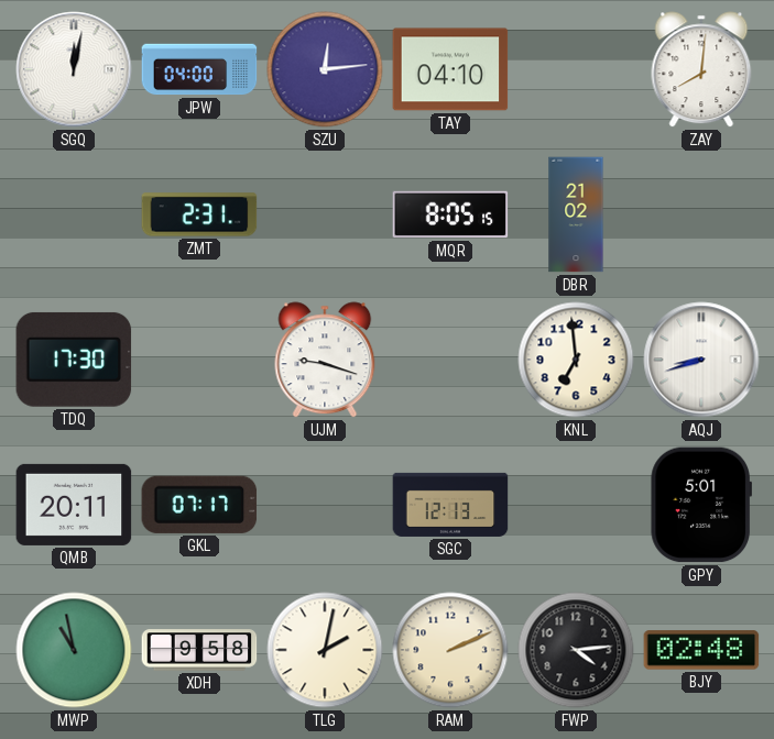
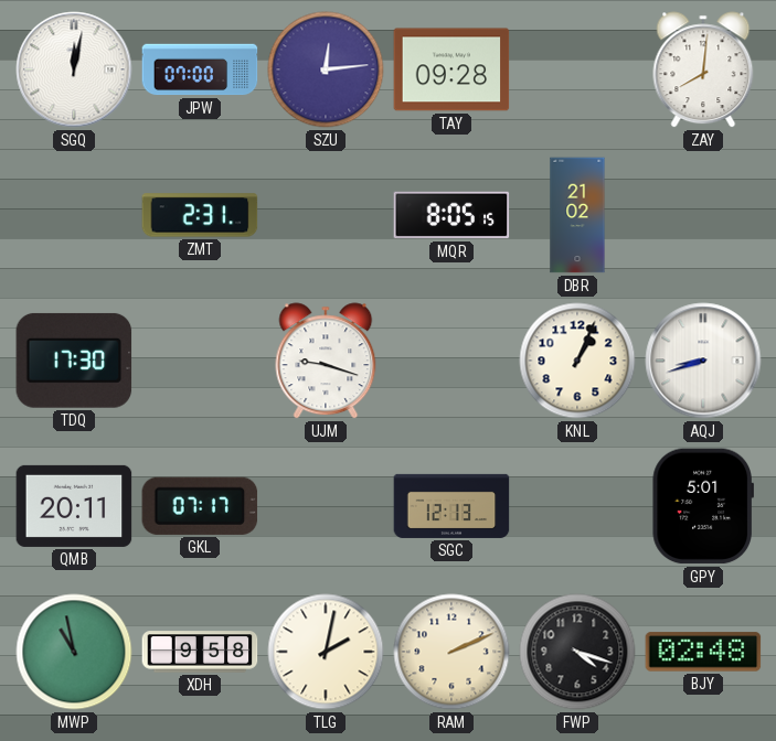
JPW: 04:00 -> 07:00
TAY: 04:10 -> 09:28
KNL: 6:59 -> 1:04
FWP: 4:14 -> 4:18
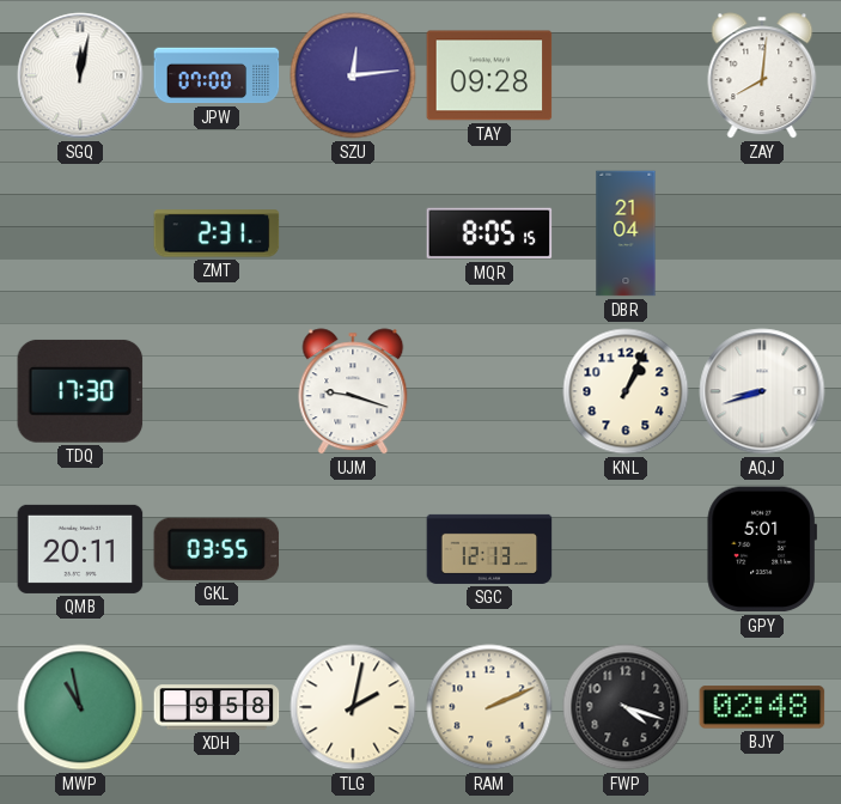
DBR: 21:02 -> 21:04
GKL: 07:17 -> 03:55
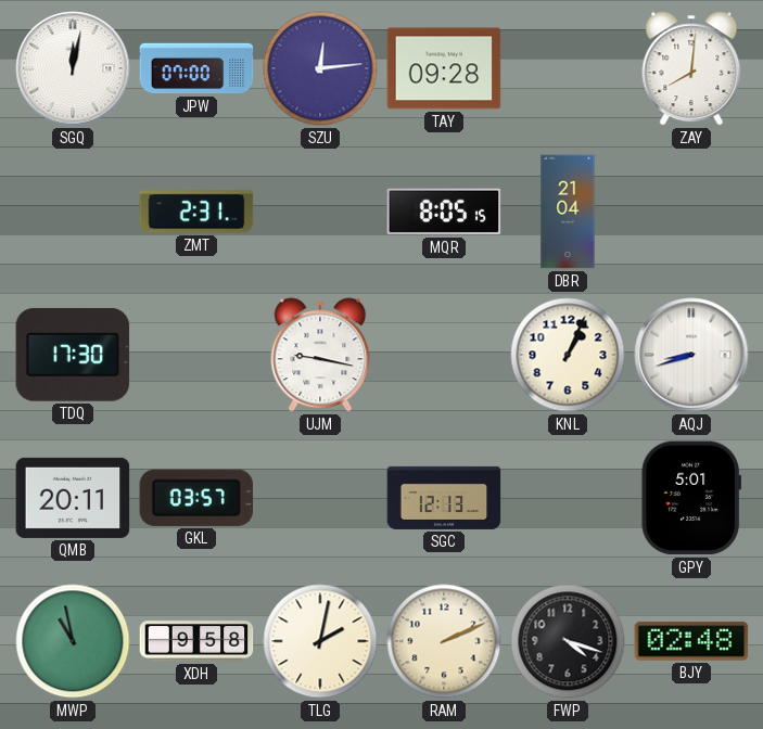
UJM: 9:18 -> 9:17
GKL: 03:55 -> 03:57
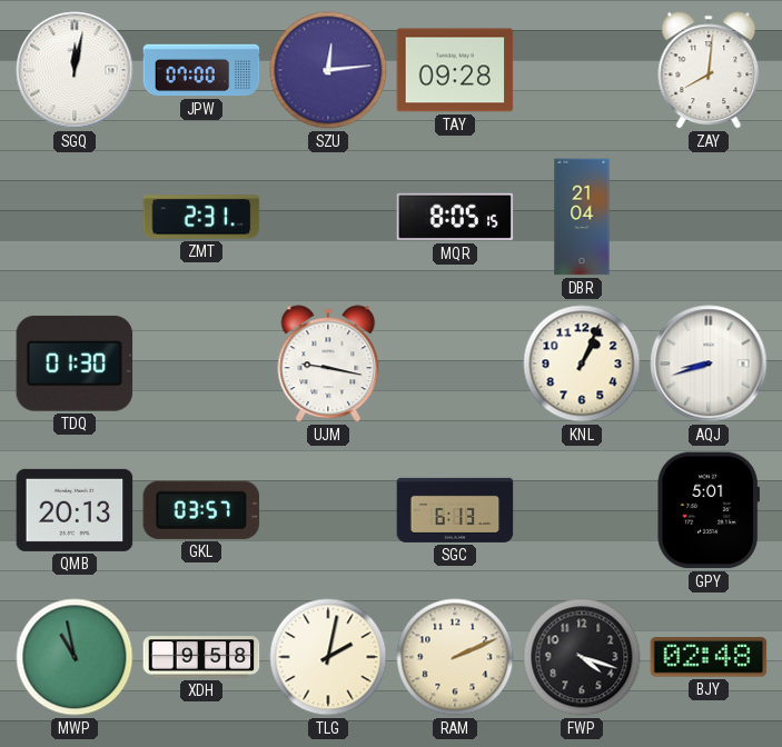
TDQ: 17:30 -> 01:30
QMB: 20:11 -> 20:13
SGC: 12:13 -> 6:13
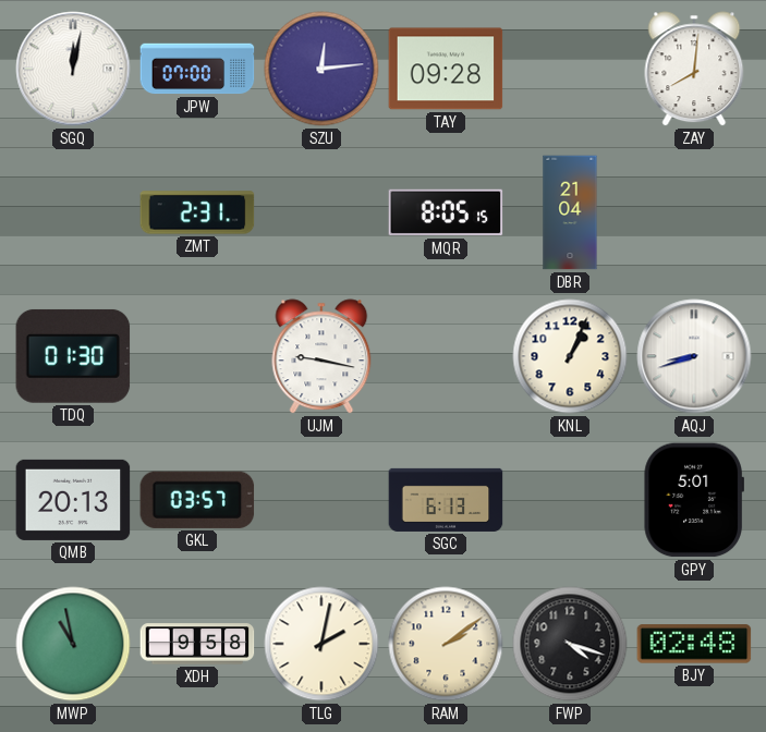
RAM: 2:11 -> 2:09
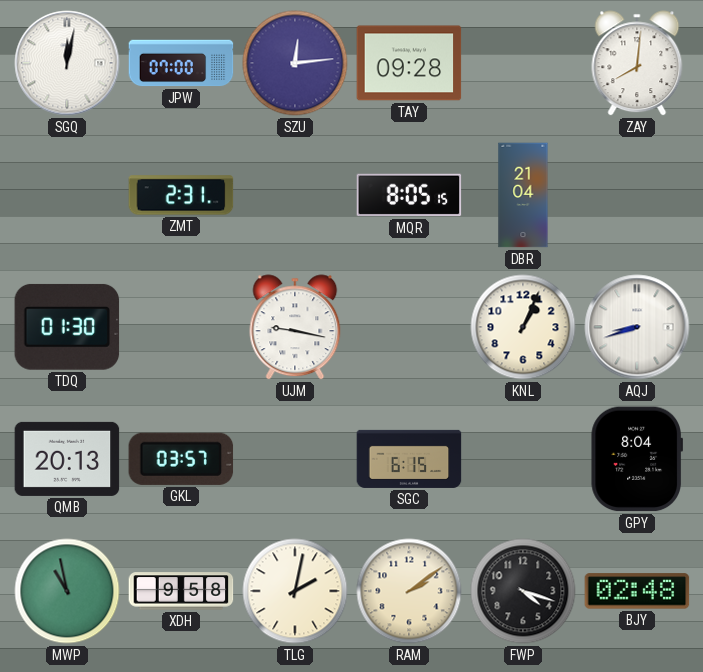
SGC: 6:13 -> 6:15
GPY: 5:01 -> 8:04
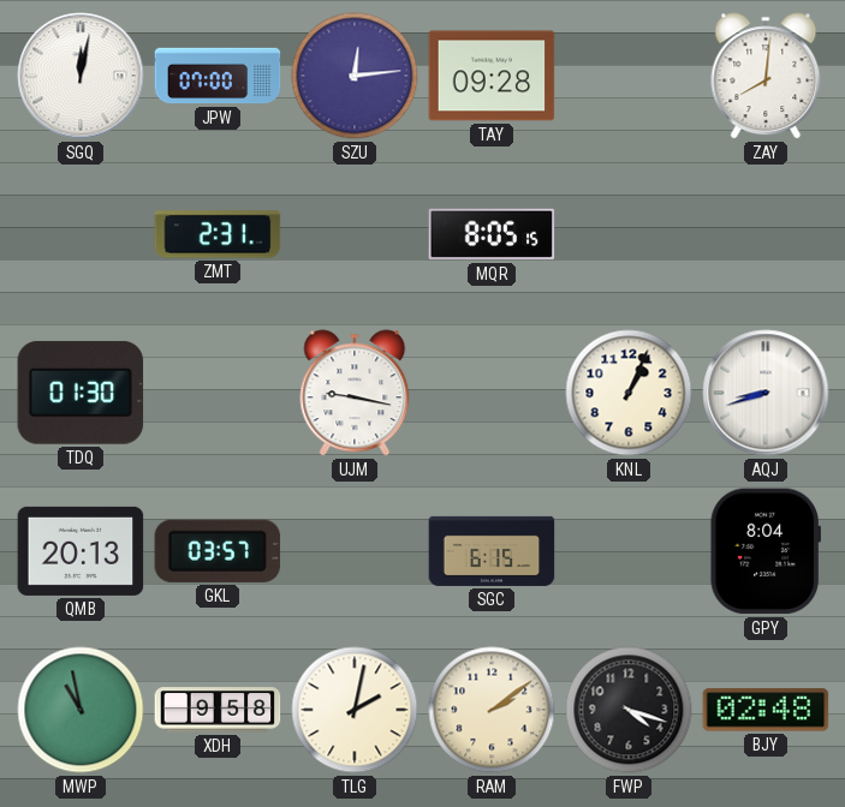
DBR: 21:04 -> none
